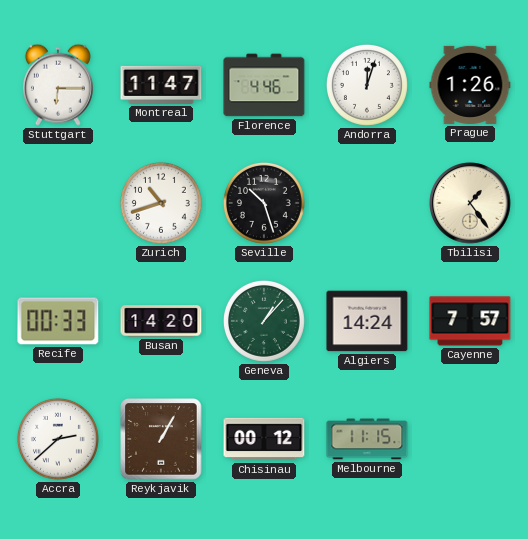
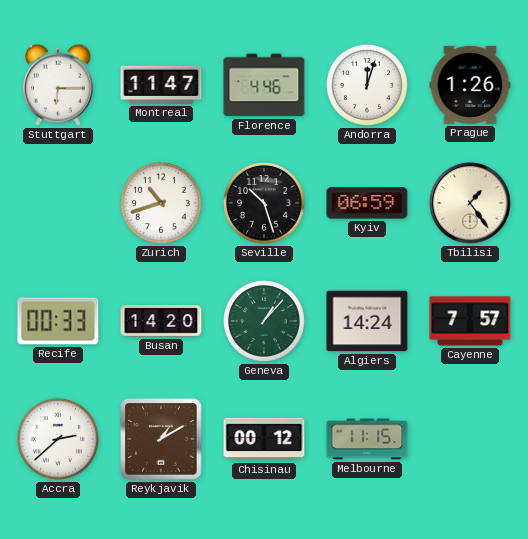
Kyiv: none -> 06:59
Reykjavik: 1:05 -> 1:10
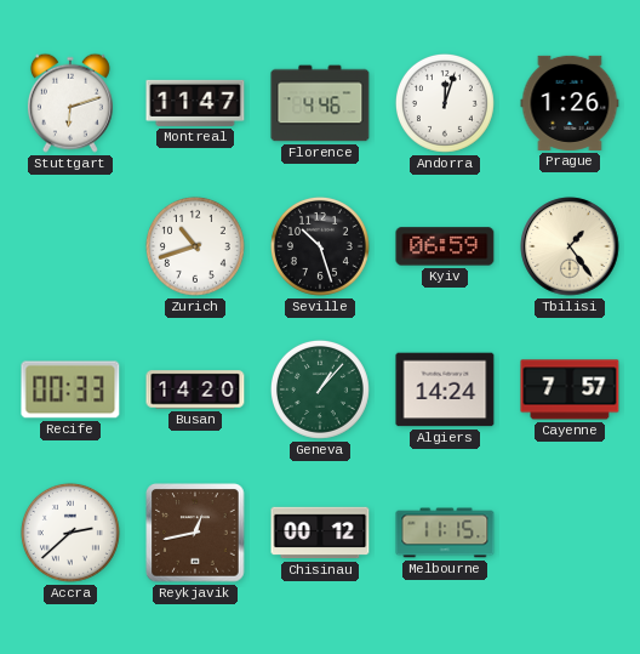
Stuttgart: 6:15 -> 6:12
Reykjavik: 1:10 -> 12:43
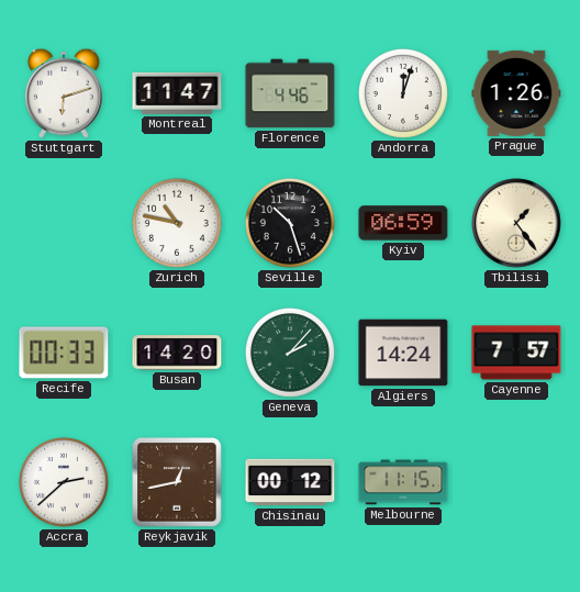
Zurich: 10:42 -> 10:47
Geneva: 1:07 -> 2:07
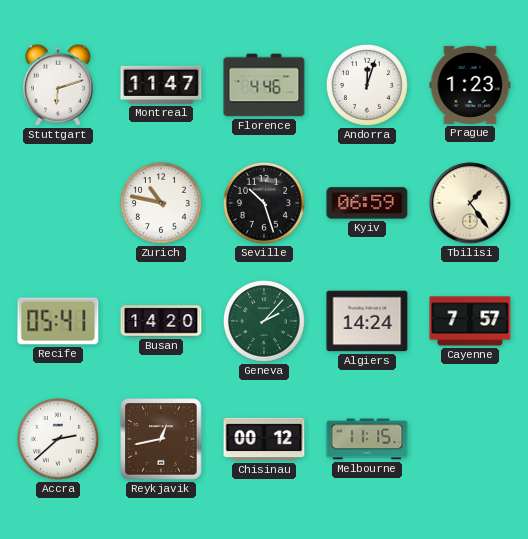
Prague: 1:26 -> 1:23
Recife: 00:33 -> 05:41
